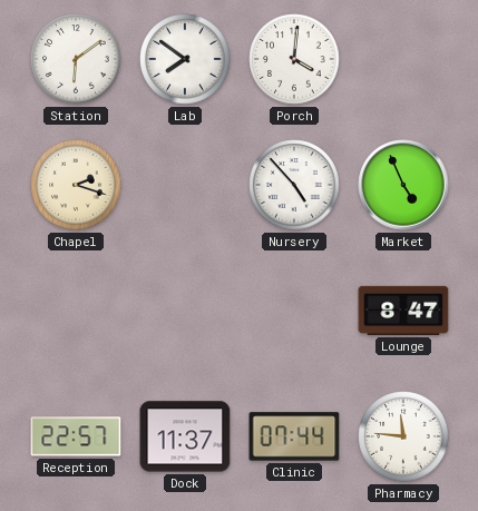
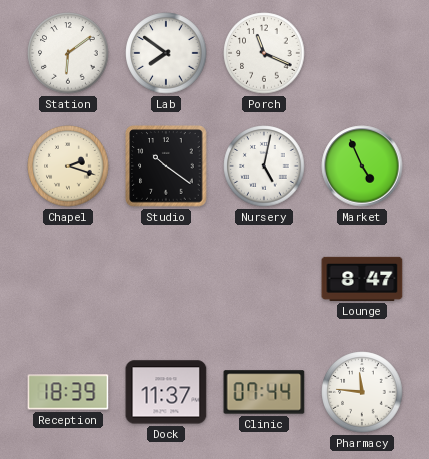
Porch: 4:01 -> 11:19
Studio: none -> 10:21
Nursery: 4:53 -> 5:02
Reception: 22:57 -> 18:39
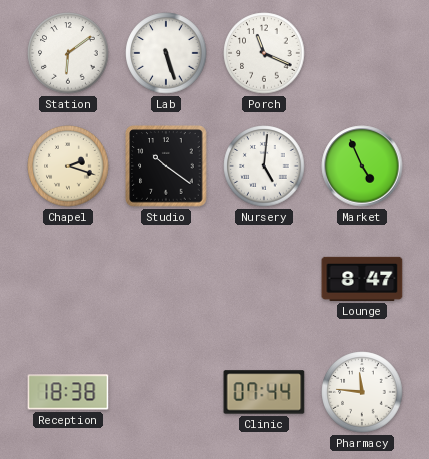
Lab: 7:51 -> 5:27
Nursery: 5:02 -> 5:01
Reception: 18:39 -> 18:38
Dock: 11:37 -> none
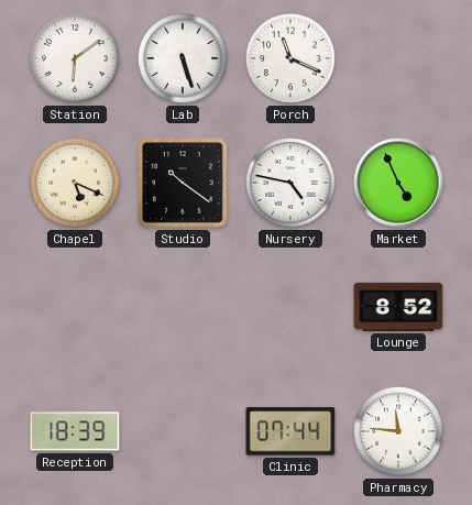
Chapel: 2:18 -> 5:19
Nursery: 5:01 -> 4:47
Lounge: 8:47 -> 8:52
Reception: 18:38 -> 18:39
